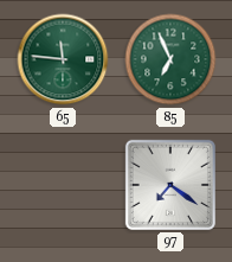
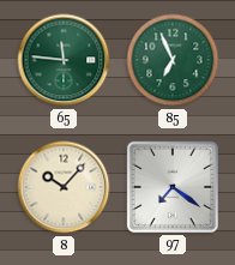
8: none -> 10:07
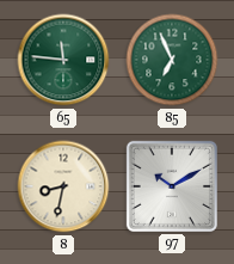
8: 10:07 -> 8:32
97: 7:21 -> 10:10
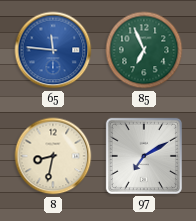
65 dial: green -> blue
97: 10:10 -> 7:10
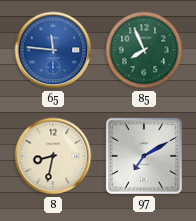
85: 6:56 -> 7:56
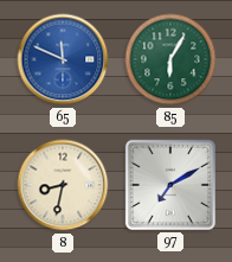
65: 11:46 -> 11:49
85: 7:56 -> 6:05
